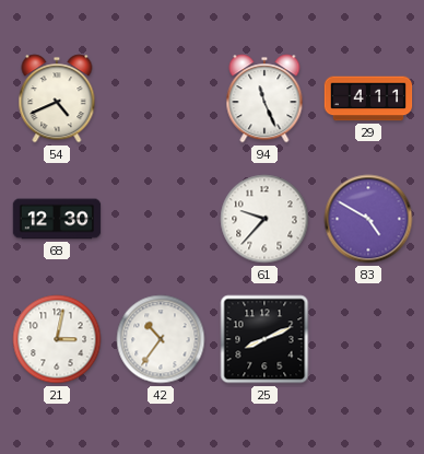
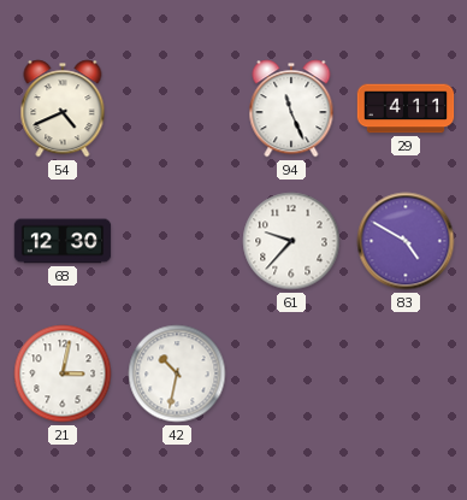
42: 10:36 -> 10:32
25: 8:11 -> none
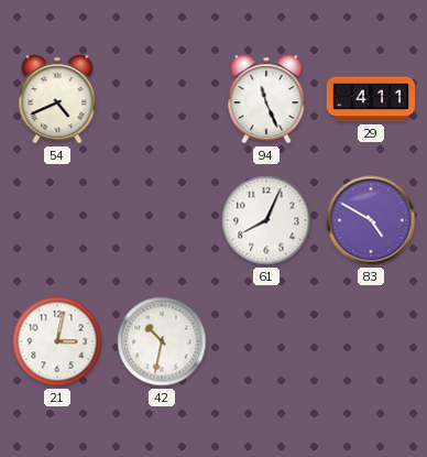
68: 12:30 -> none
61: 9:37 -> 8:04
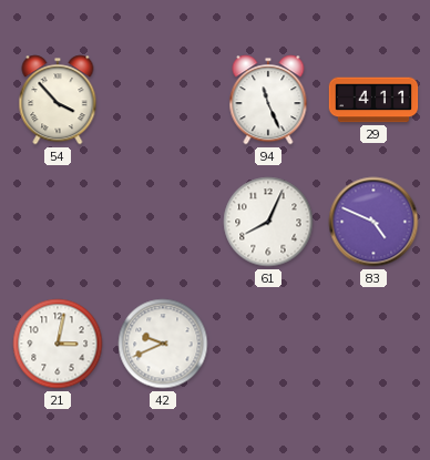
54: 4:41 -> 3:53
83: 4:50 -> 4:49
42: 10:32 -> 9:41
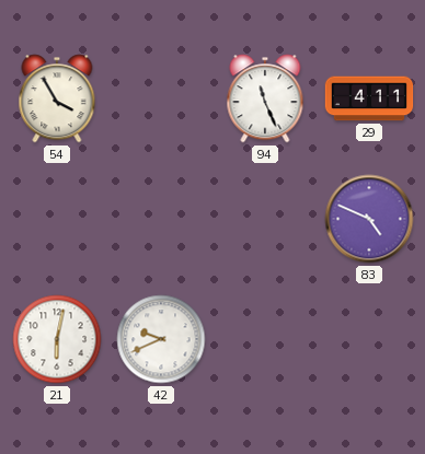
54: 3:53 -> 3:55
61: 8:04 -> none
21: 3:02 -> 6:02
